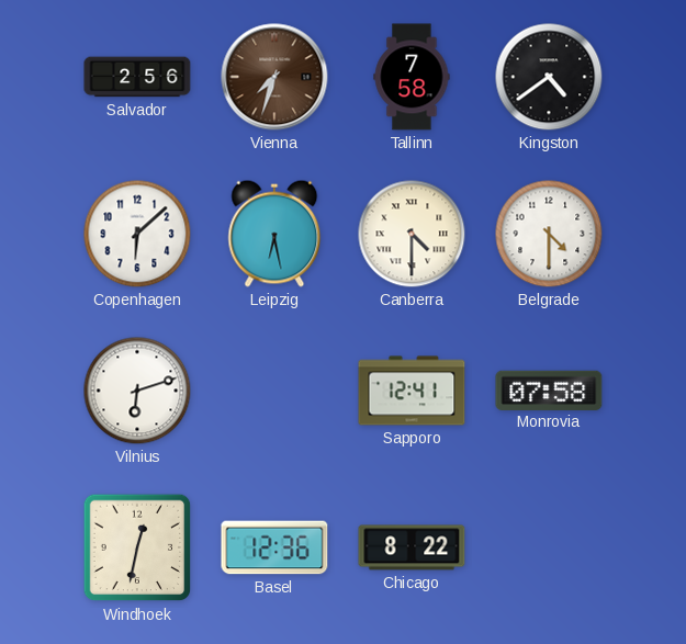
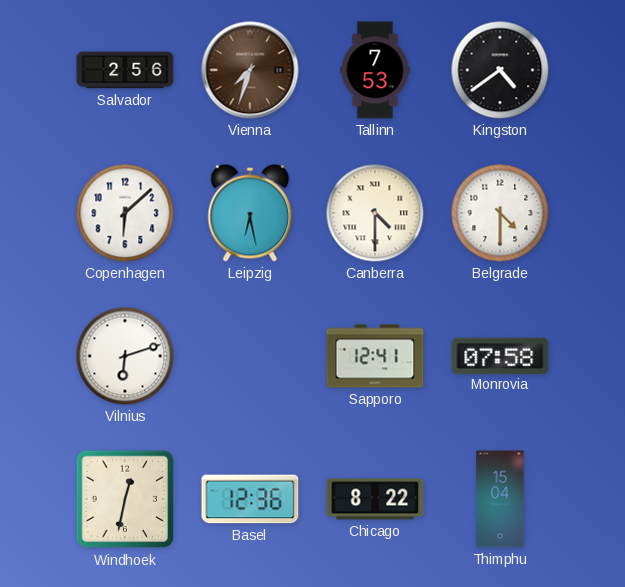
Tallinn: 7:58 -> 7:53
Thimphu: none -> 15:04
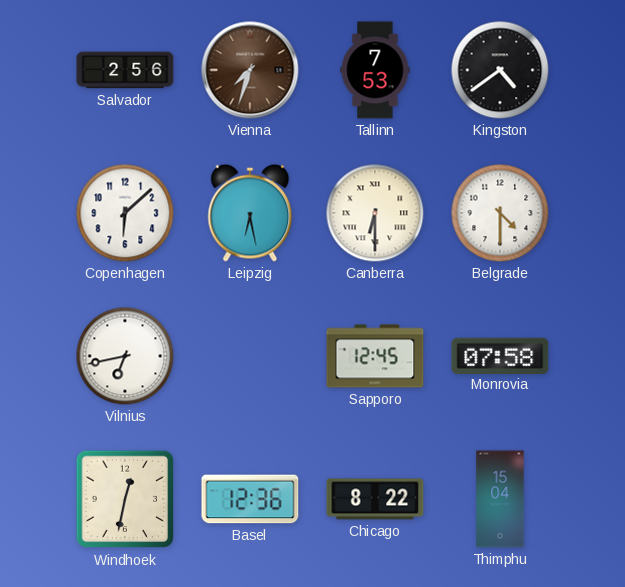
Canberra: 4:30 -> 6:30
Vilnius: 6:12 -> 6:43
Sapporo: 12:41 -> 12:45
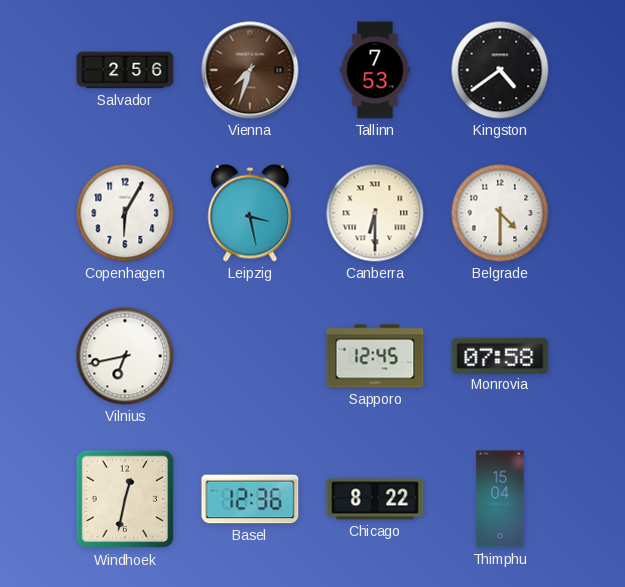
Copenhagen: 6:08 -> 6:05
Leipzig: 6:28 -> 3:28
